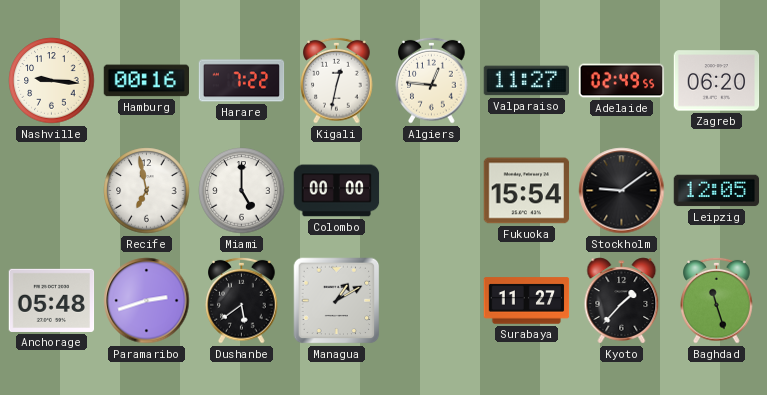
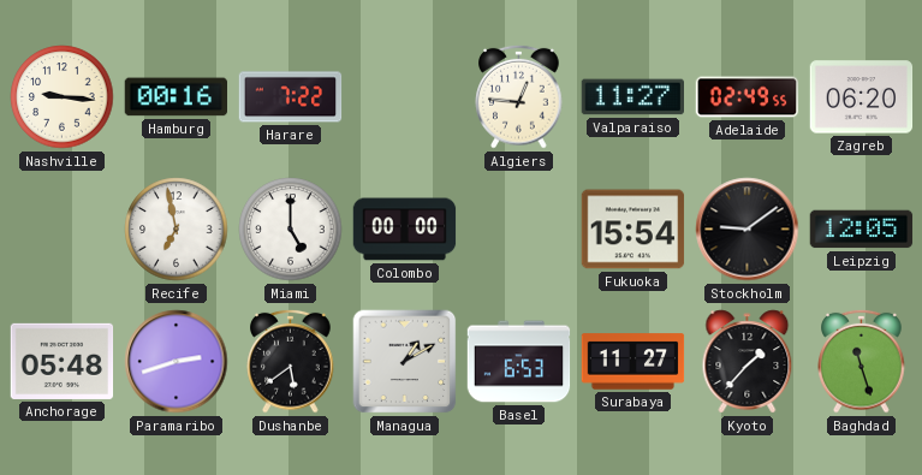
Kigali: 12:32 -> none
Basel: none -> 6:53
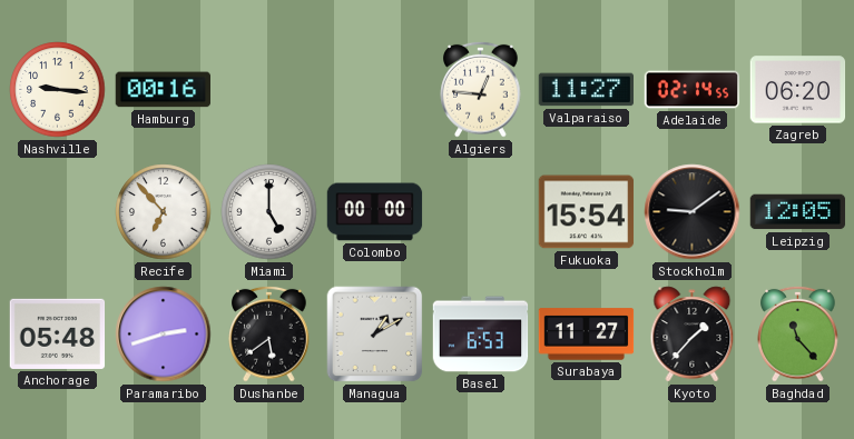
Harare: 7:22 -> none
Adelaide: 02:49 -> 02:14
Recife: 6:58 -> 6:53
Baghdad: 11:27 -> 11:23
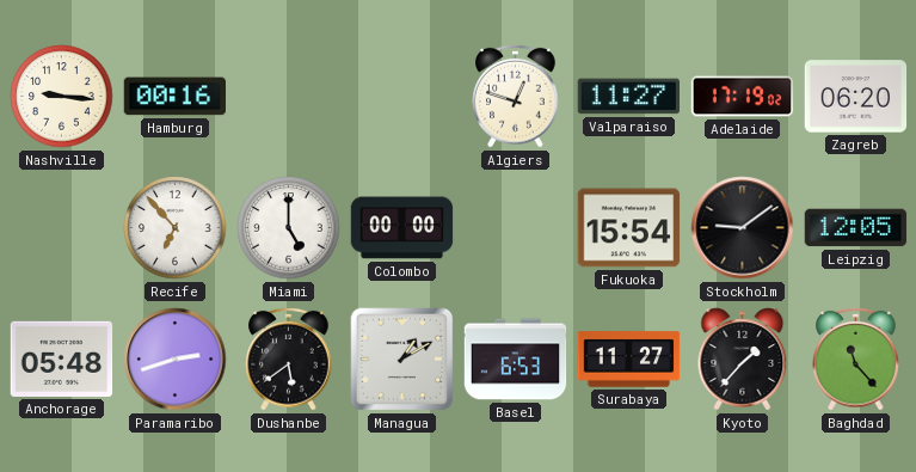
Algiers: 12:46 -> 12:48
Adelaide: 02:14 -> 17:19
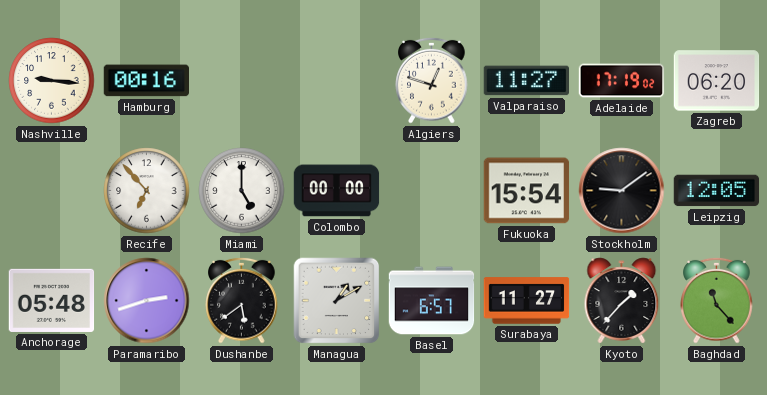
Basel: 6:53 -> 6:57
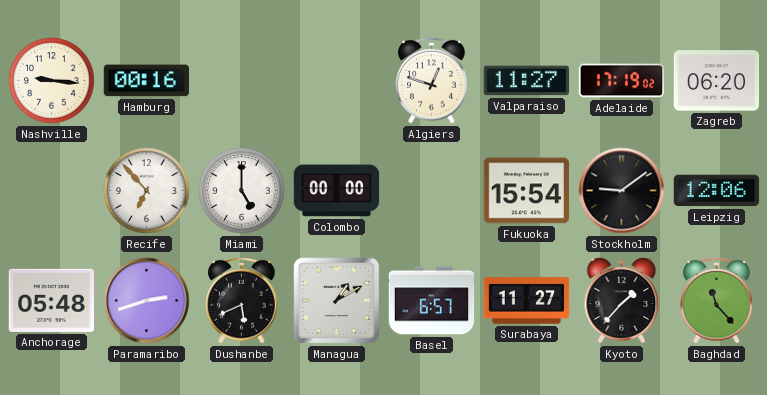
Leipzig: 12:05 -> 12:06
Dushanbe: 5:39 -> 5:41
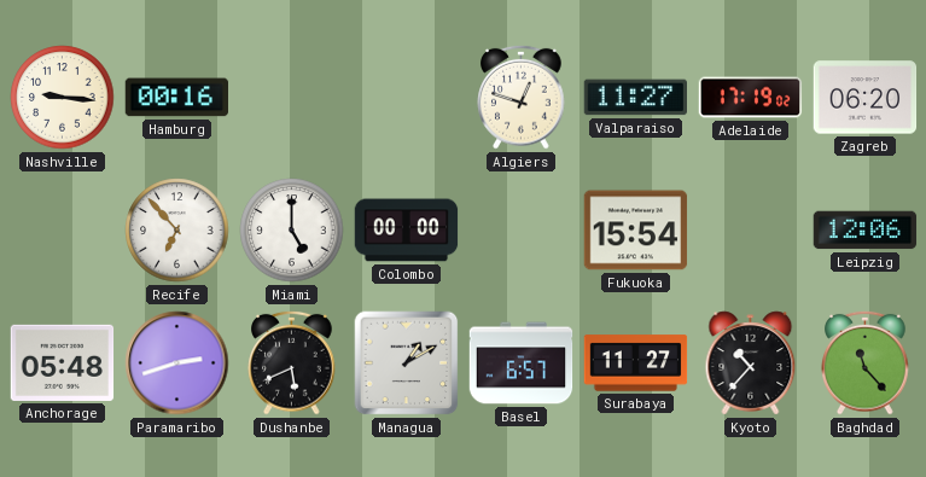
Stockholm: 9:09 -> none
Kyoto: 1:37 -> 10:37
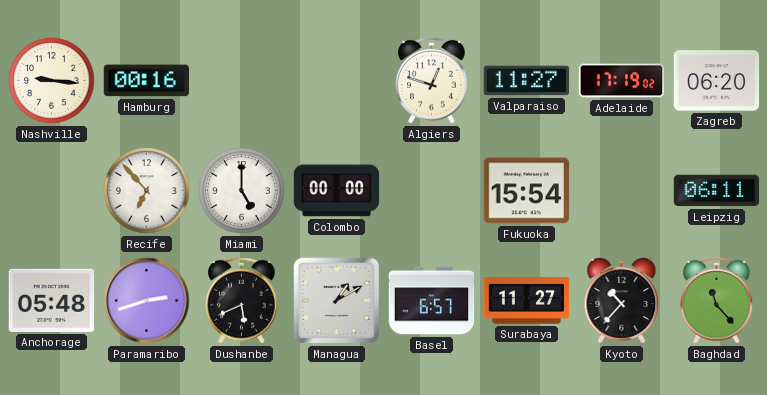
Leipzig: 12:06 -> 06:11
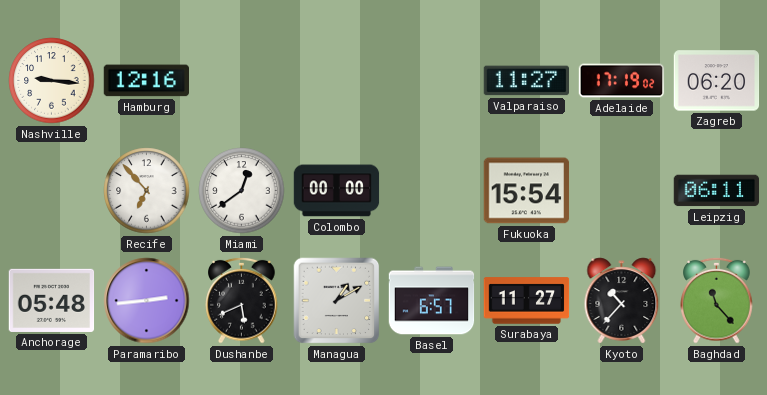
Hamburg: 00:16 -> 12:16
Algiers: 12:48 -> none
Miami: 5:00 -> 12:39
Paramaribo: 2:42 -> 2:44
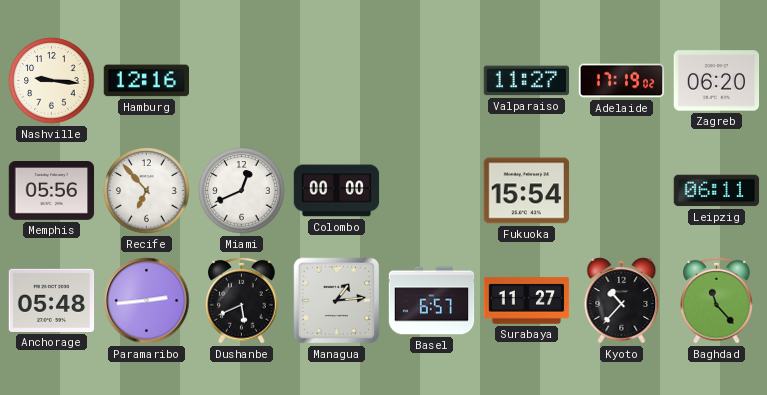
Memphis: none -> 05:56
Miami: 12:39 -> 12:41
Managua: 1:10 -> 1:14
